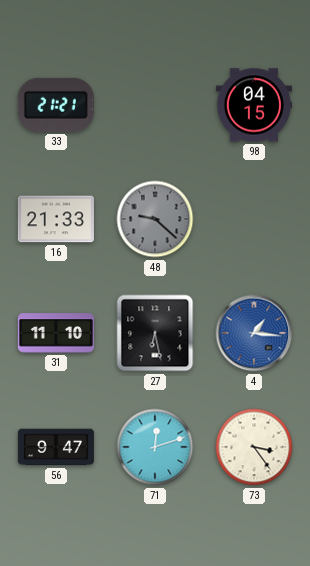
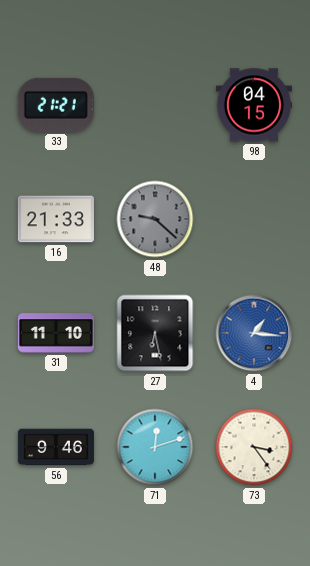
56: 9:47 -> 9:46
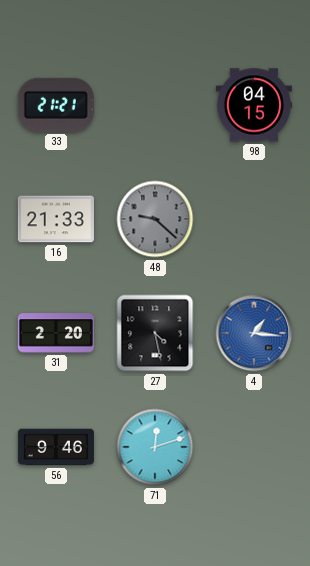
31: 11:10 -> 2:20
27: 6:28 -> 4:28
73: 3:24 -> none
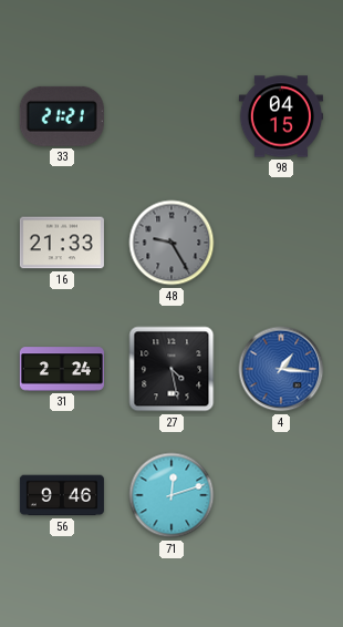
48: 9:22 -> 9:25
31: 2:20 -> 2:24
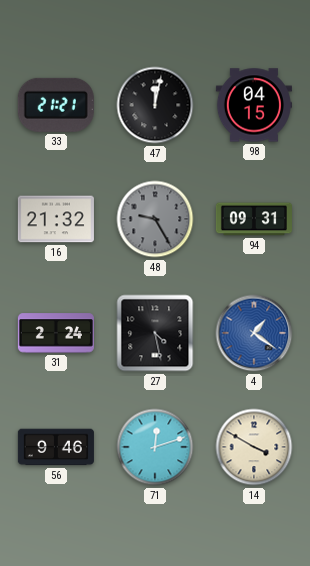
47: none -> 12:02
16: 21:33 -> 21:32
94: none -> 09:31
4: 1:16 -> 1:21
14: none -> 3:50
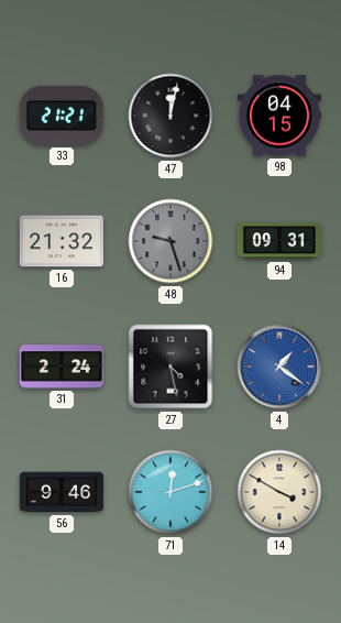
48: 9:25 -> 9:27
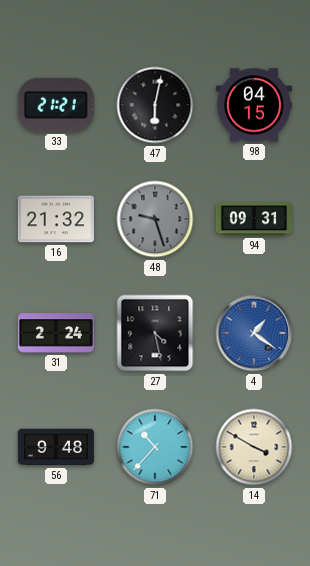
47: 12:02 -> 6:02
56: 9:46 -> 9:48
71: 12:12 -> 10:37
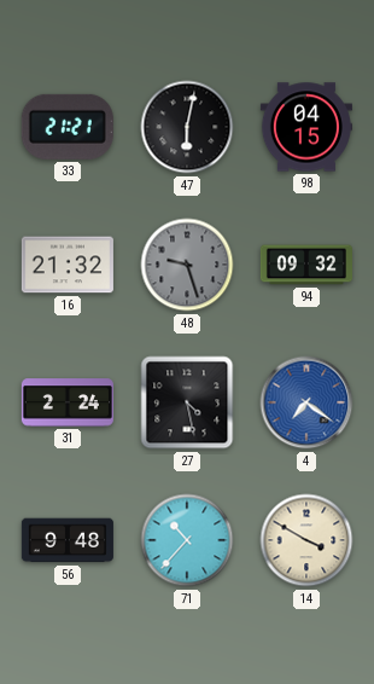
94: 09:31 -> 09:32
4: 1:21 -> 7:21
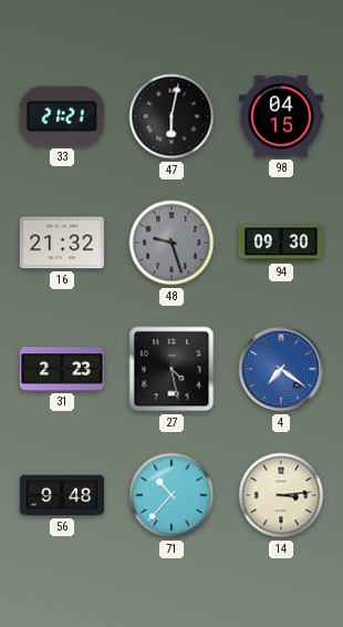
94: 09:32 -> 09:30
31: 2:24 -> 2:23
14: 3:50 -> 3:14
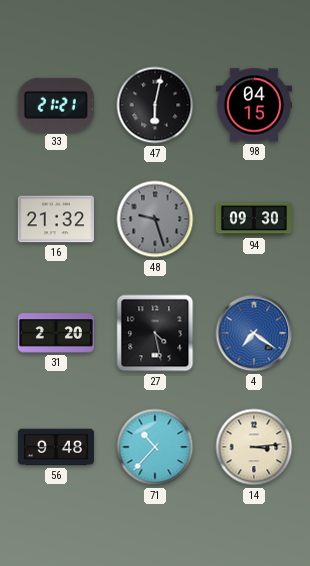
31: 2:23 -> 2:20
